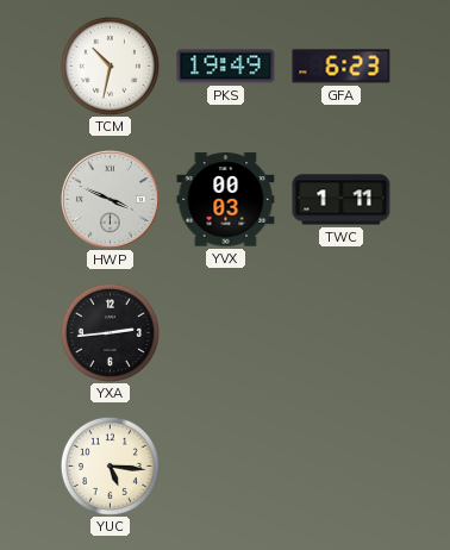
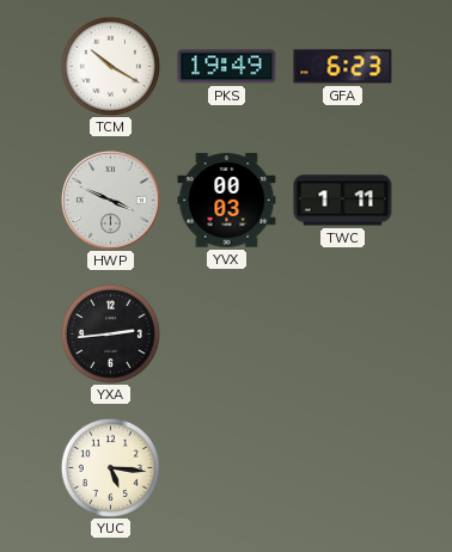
TCM: 10:32 -> 10:20
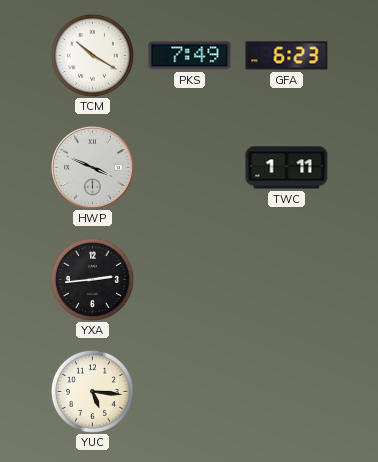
PKS: 19:49 -> 7:49
YVX: 00:03 -> none
